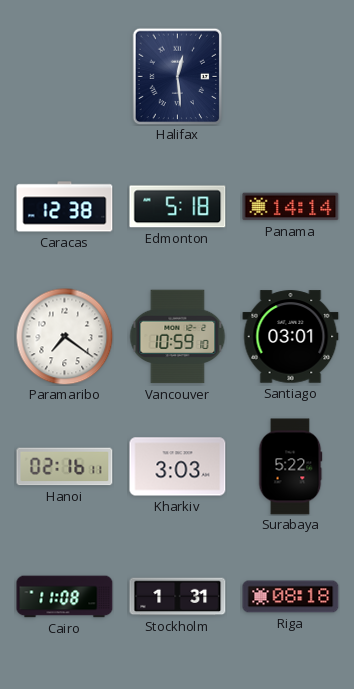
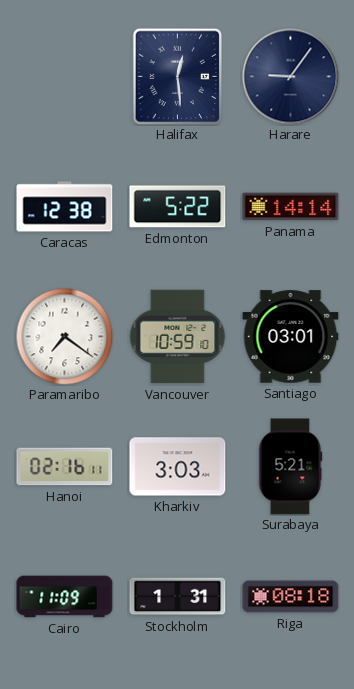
Harare: none -> 9:06
Edmonton: 5:18 -> 5:22
Surabaya: 5:22 -> 5:21
Cairo: 11:08 -> 11:09
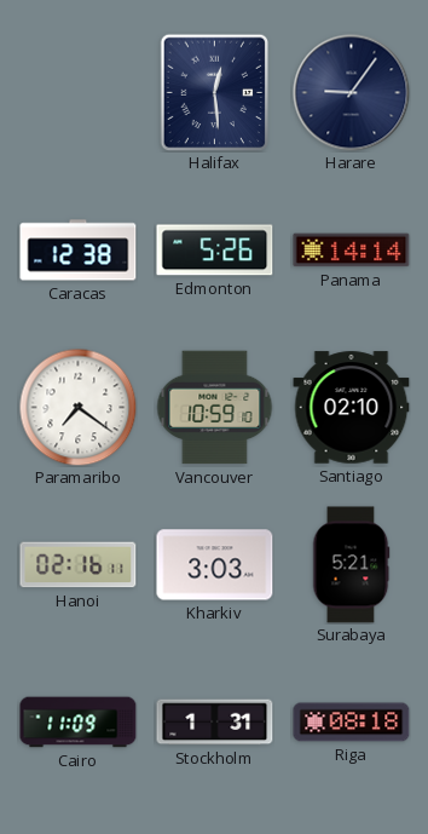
Edmonton: 5:22 -> 5:26
Santiago: 03:01 -> 02:10
